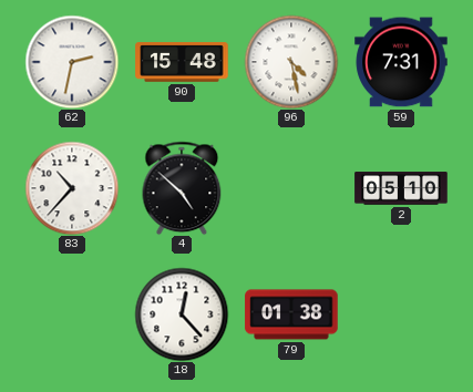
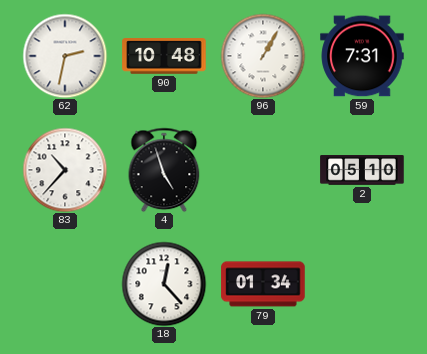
90: 15:48 -> 10:48
96: 4:28 -> 1:05
4: 4:52 -> 4:57
79: 01:38 -> 01:34
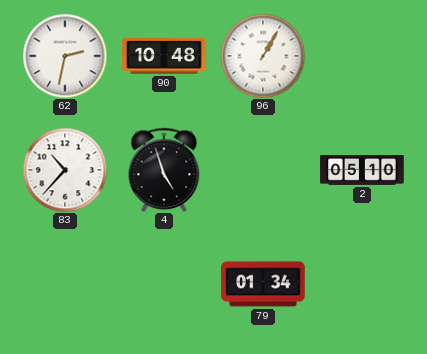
59: 7:31 -> none
18: 12:23 -> none
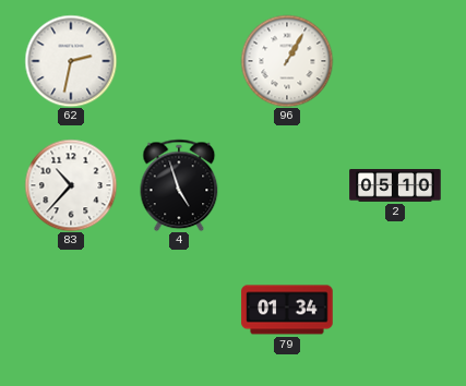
90: 10:48 -> none
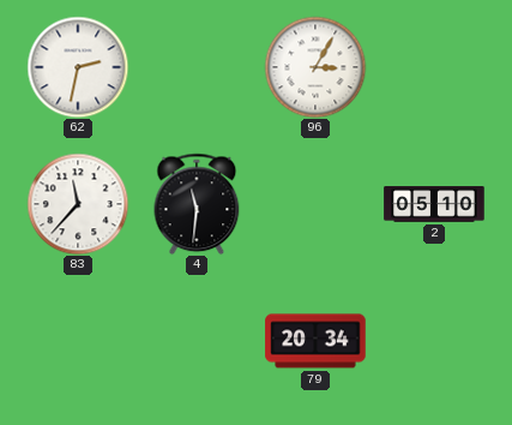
96: 1:05 -> 3:05
83: 10:37 -> 11:37
4: 4:57 -> 11:31
79: 01:34 -> 20:34
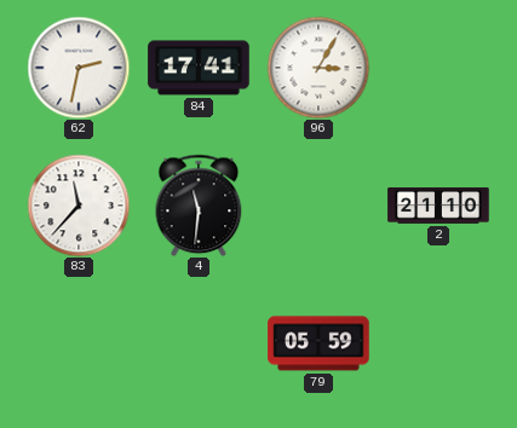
84: none -> 17:41
2: 05:10 -> 21:10
79: 20:34 -> 05:59
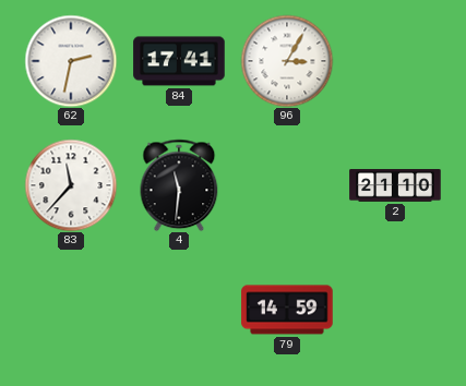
79: 05:59 -> 14:59
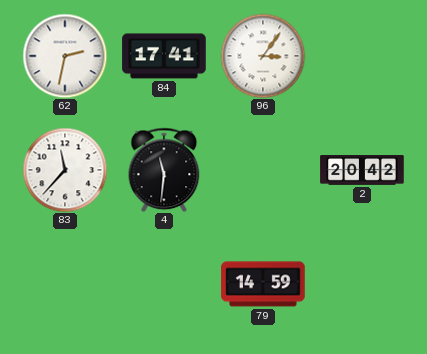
96: 3:05 -> 3:06
2: 21:10 -> 20:42
